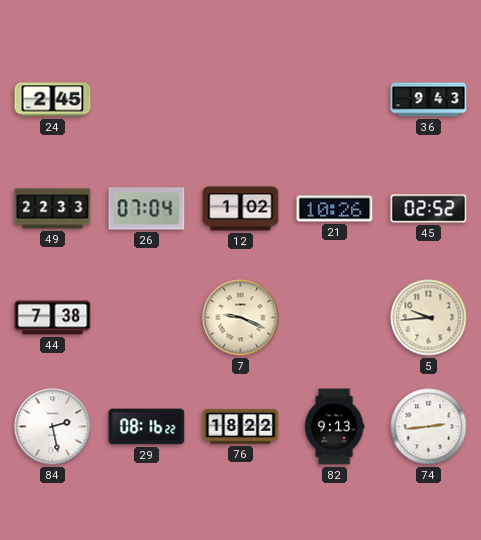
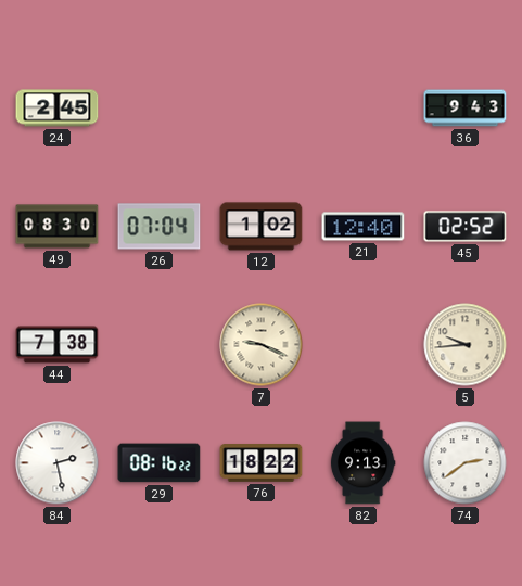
49: 22:33 -> 08:30
21: 10:26 -> 12:40
74: 2:44 -> 2:39
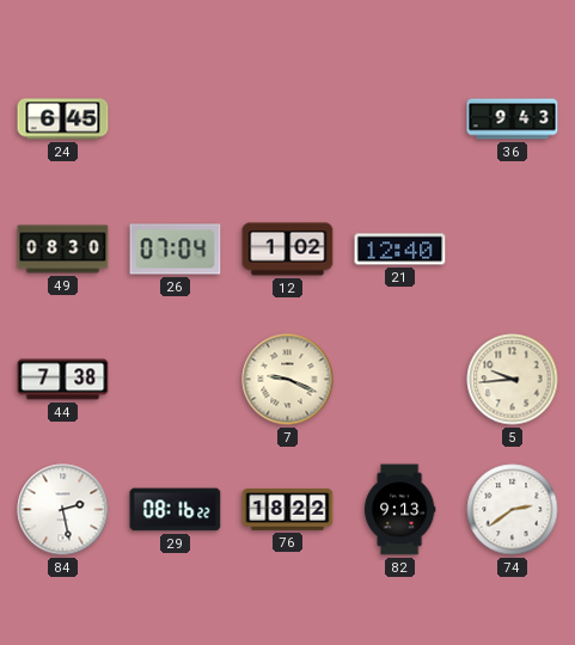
24: 2:45 -> 6:45
45: 02:52 -> none
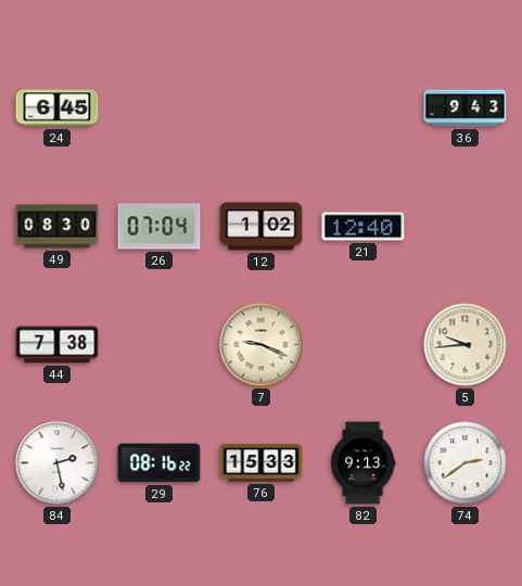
76: 18:22 -> 15:33
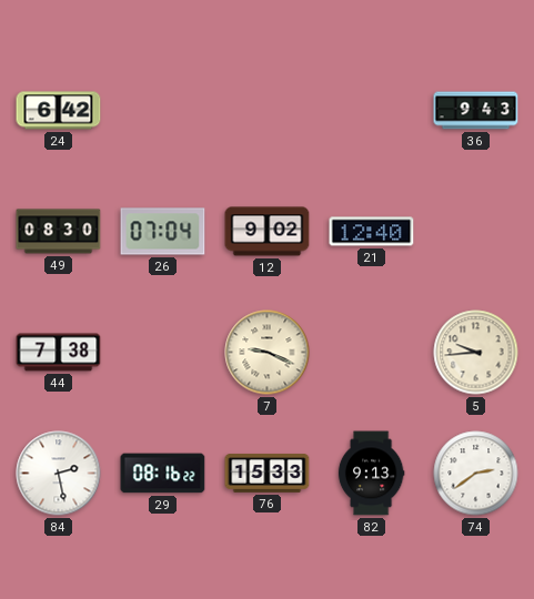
24: 6:45 -> 6:42
12: 1:02 -> 9:02
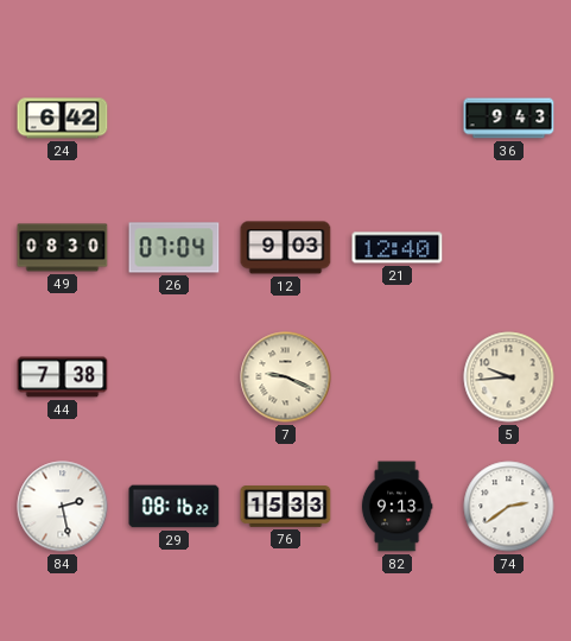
12: 9:02 -> 9:03
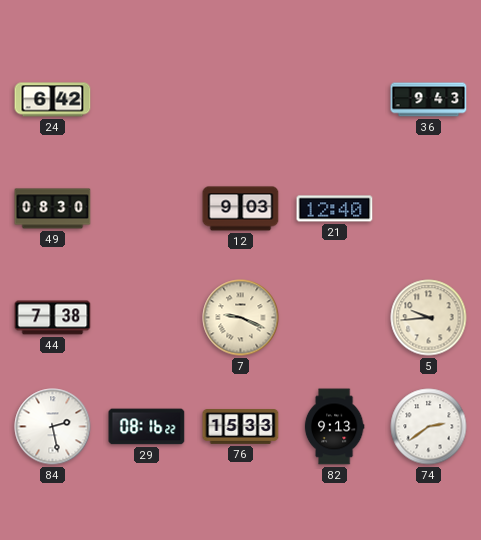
26: 07:04 -> none
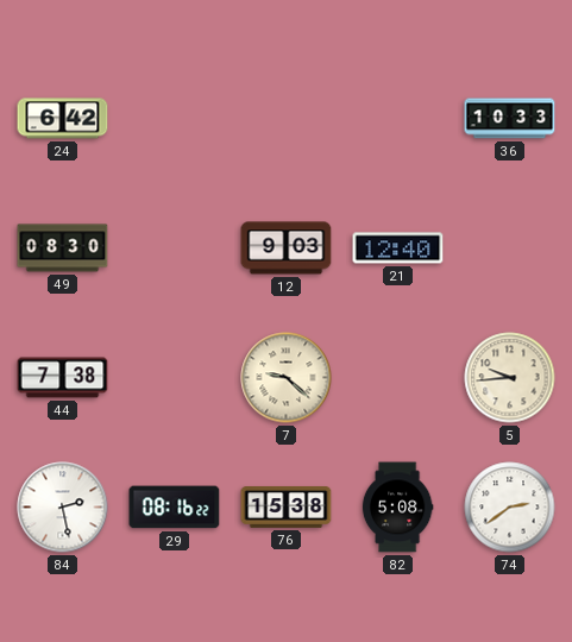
36: 9:43 -> 10:33
7: 9:19 -> 9:22
76: 15:33 -> 15:38
82: 9:13 -> 5:08
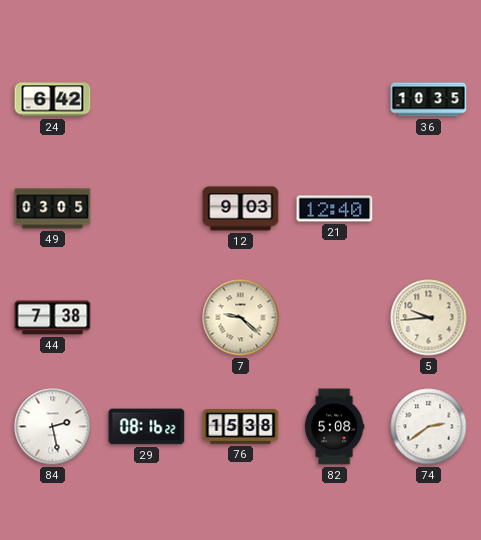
36: 10:33 -> 10:35
49: 08:30 -> 03:05
